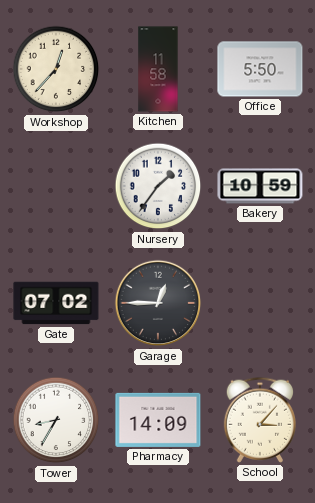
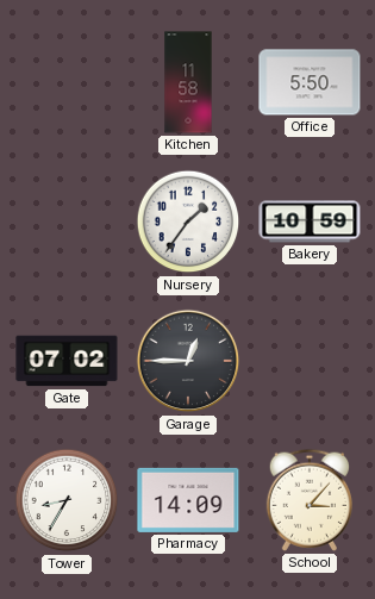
Workshop: 12:37 -> none
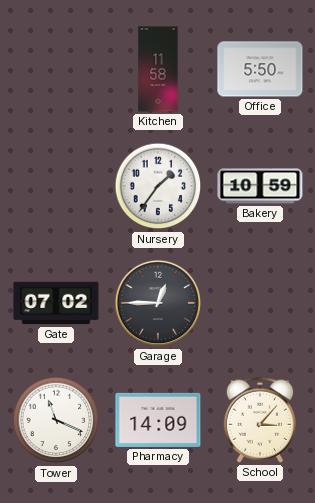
Tower: 8:35 -> 11:19
